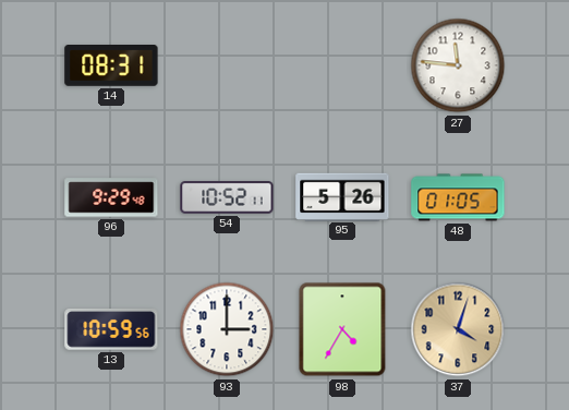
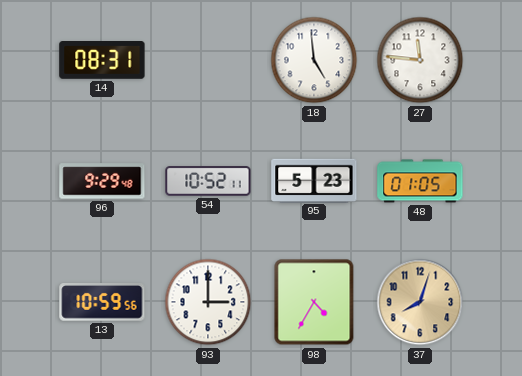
18: none -> 4:59
95: 5:26 -> 5:23
37: 4:03 -> 8:03
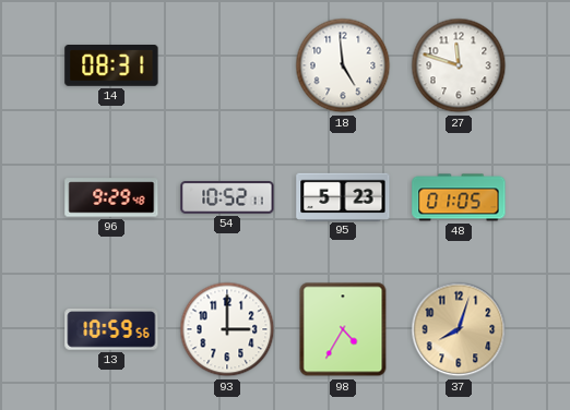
27: 11:46 -> 11:48
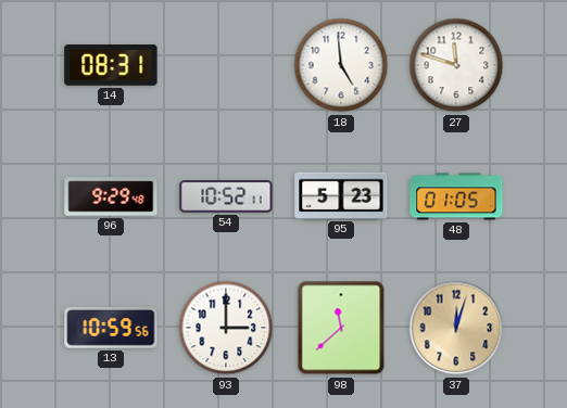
98: 4:35 -> 11:38
37: 8:03 -> 12:03
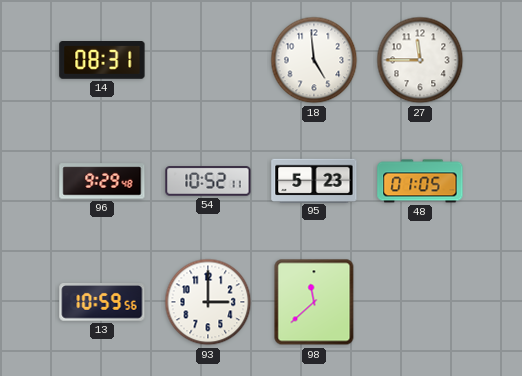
27: 11:48 -> 11:45
37: 12:03 -> none
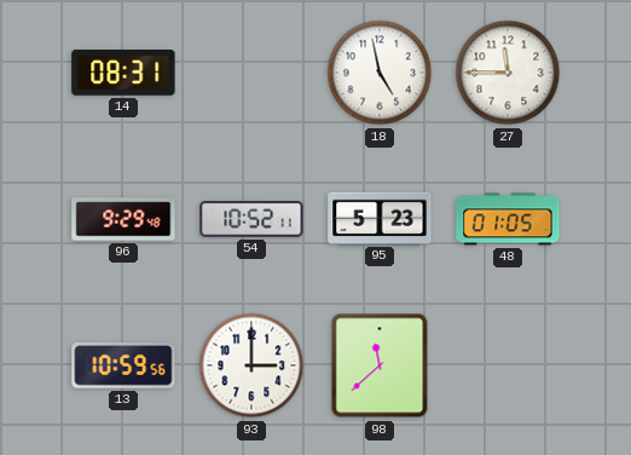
18: 4:59 -> 4:58
